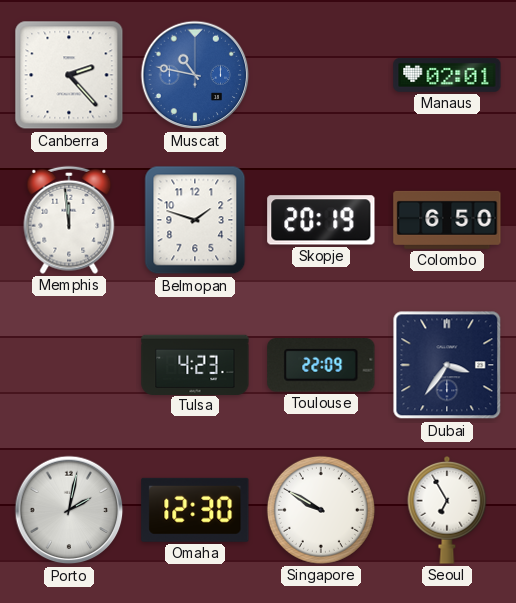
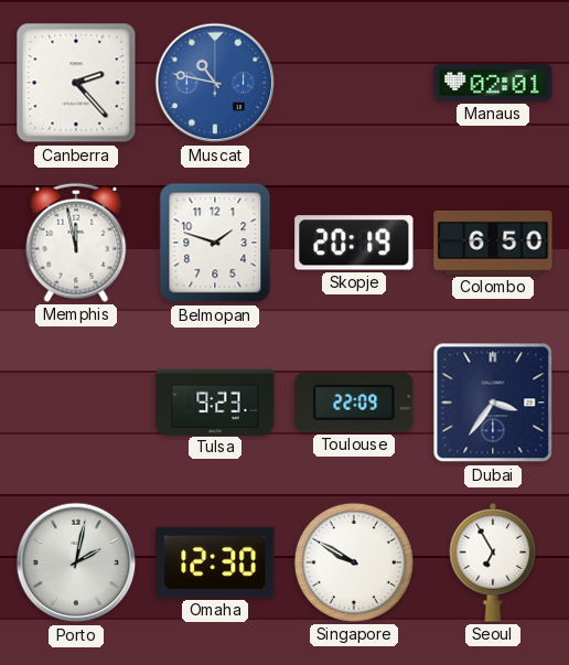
Memphis: 11:59 -> 11:58
Tulsa: 4:23 -> 9:23
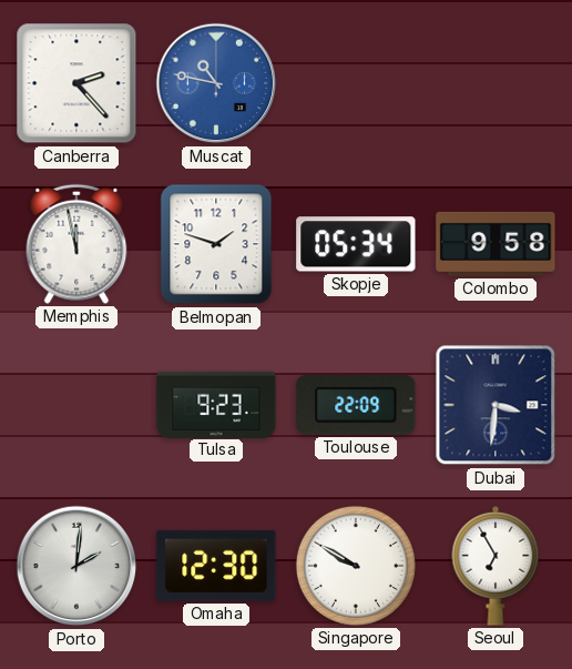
Manaus: 02:01 -> none
Skopje: 20:19 -> 05:34
Colombo: 6:50 -> 9:58
Dubai: 3:36 -> 3:31
Porto: 2:02 -> 2:01
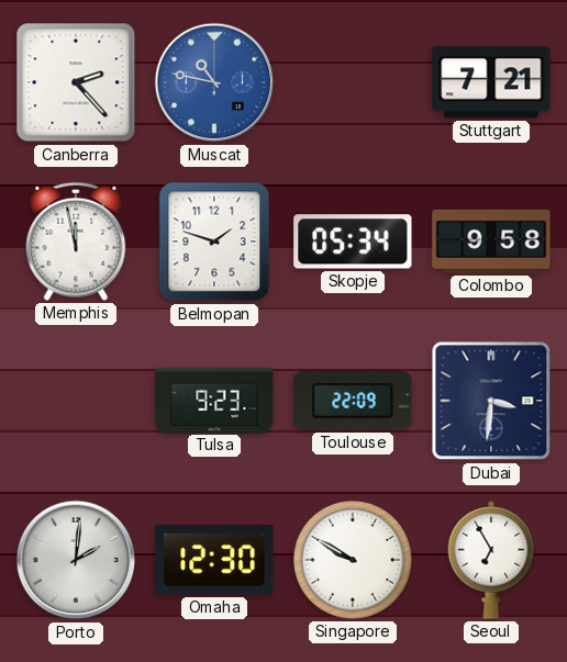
Stuttgart: none -> 7:21
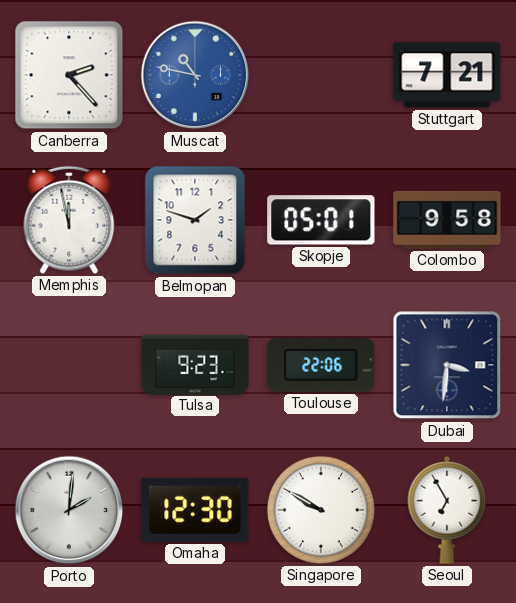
Skopje: 05:34 -> 05:01
Toulouse: 22:09 -> 22:06
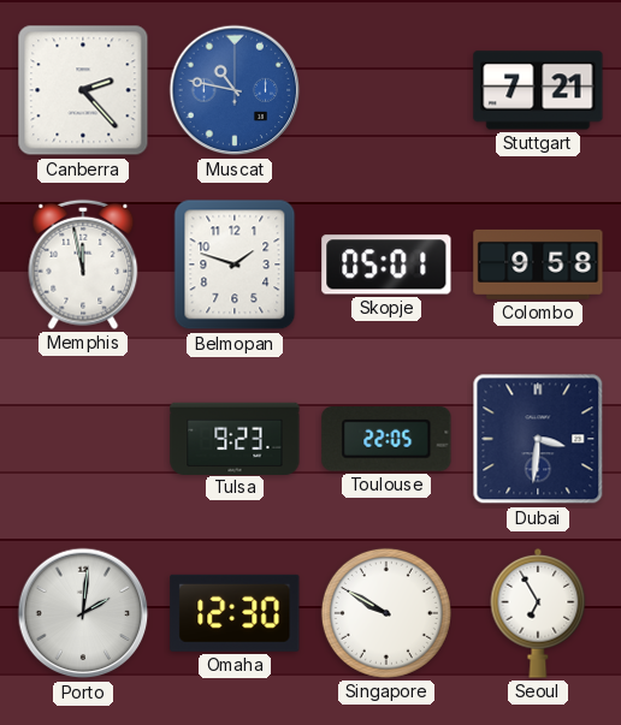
Toulouse: 22:06 -> 22:05
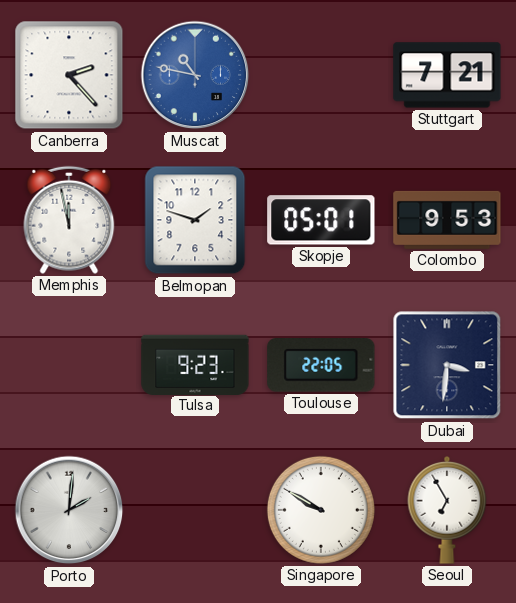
Colombo: 9:58 -> 9:53
Omaha: 12:30 -> none
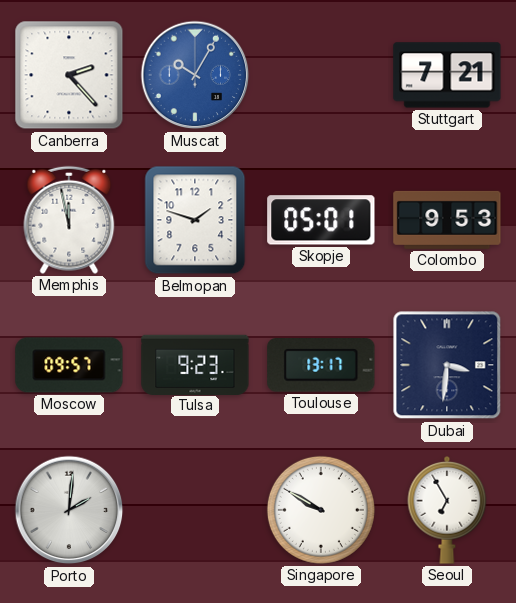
Muscat: 10:47 -> 10:05
Moscow: none -> 09:57
Toulouse: 22:05 -> 13:17
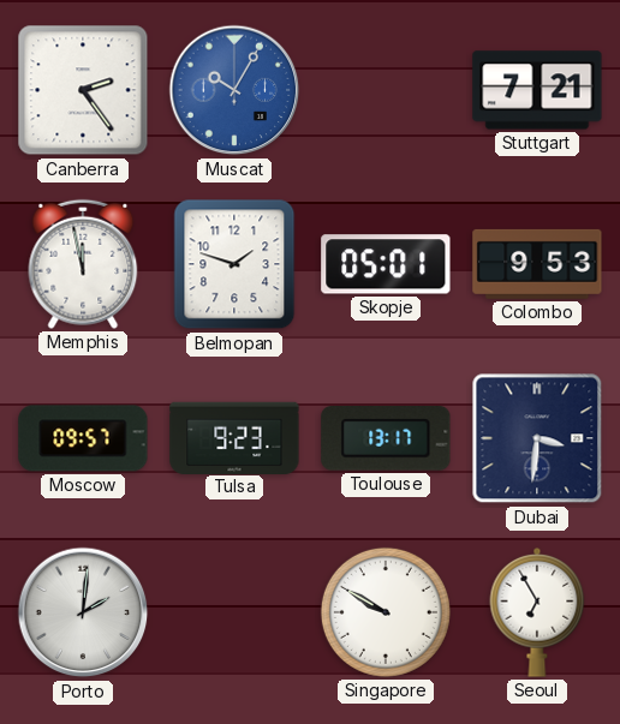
Canberra: 2:23 -> 2:24
